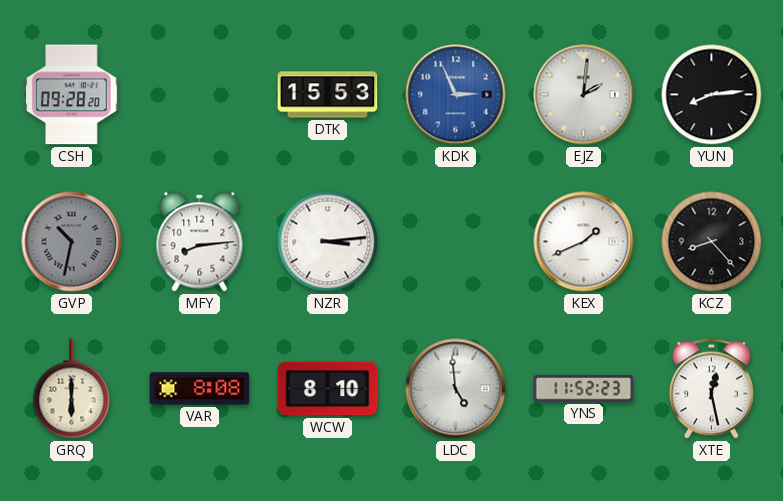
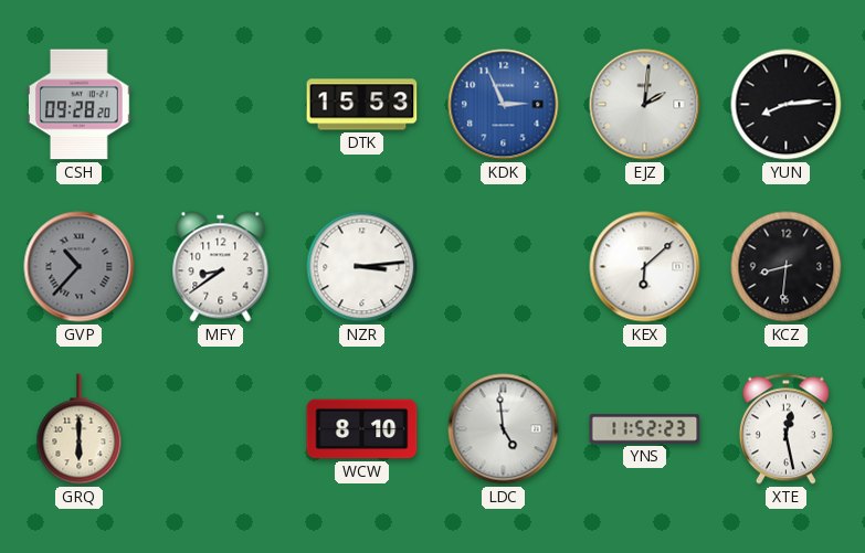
GVP: 10:32 -> 10:37
MFY: 8:14 -> 8:39
KEX: 1:41 -> 6:08
KCZ: 8:23 -> 8:31
VAR: 8:08 -> none
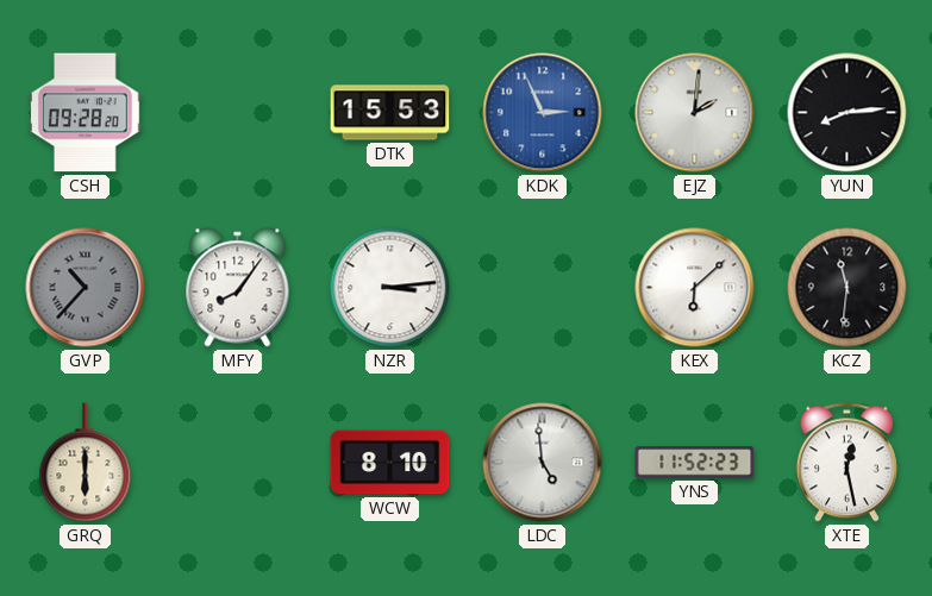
MFY: 8:39 -> 8:06
KCZ: 8:31 -> 11:31
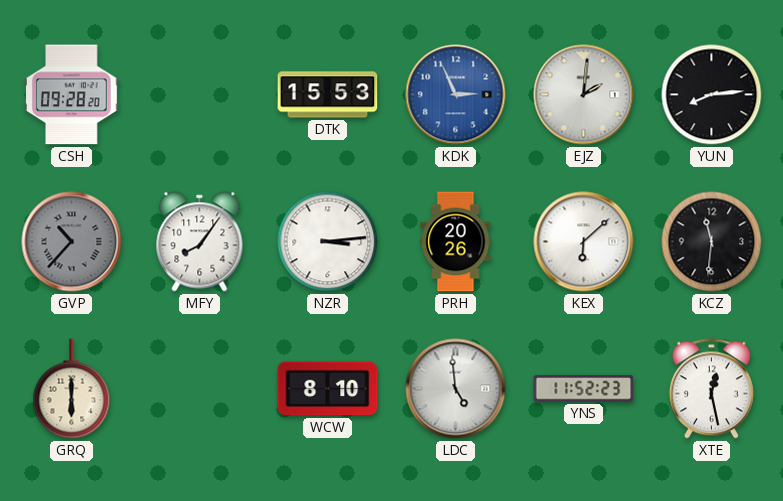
PRH: none -> 20:26
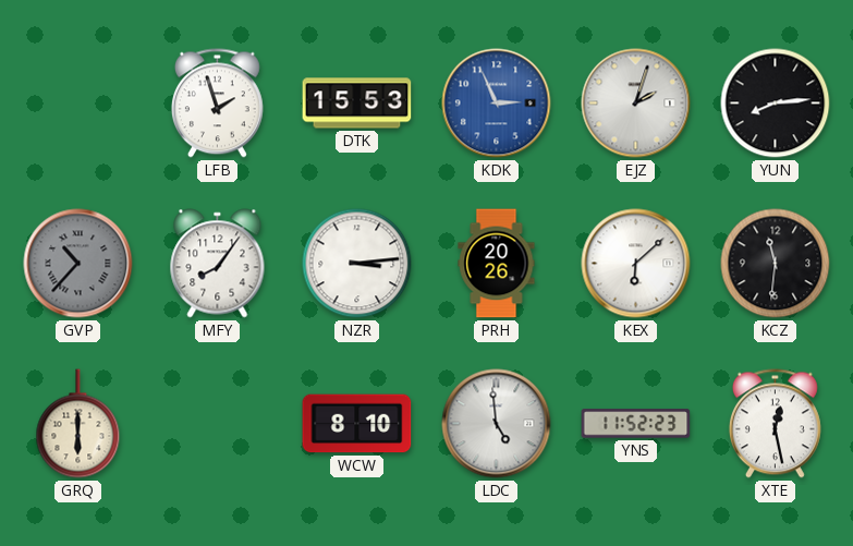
CSH: 09:28 -> none
LFB: none -> 1:57
EJZ: 2:01 -> 2:03
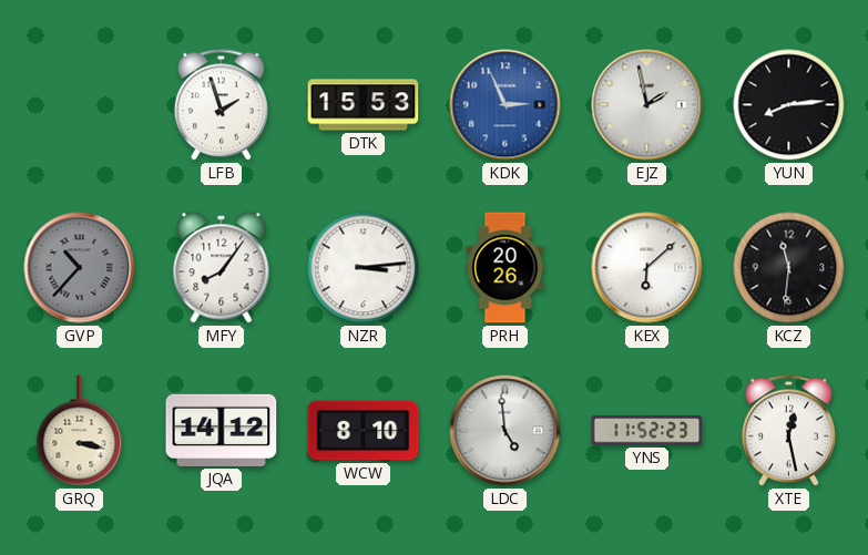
EJZ: 2:03 -> 1:58
GRQ: 6:00 -> 3:17
JQA: none -> 14:12
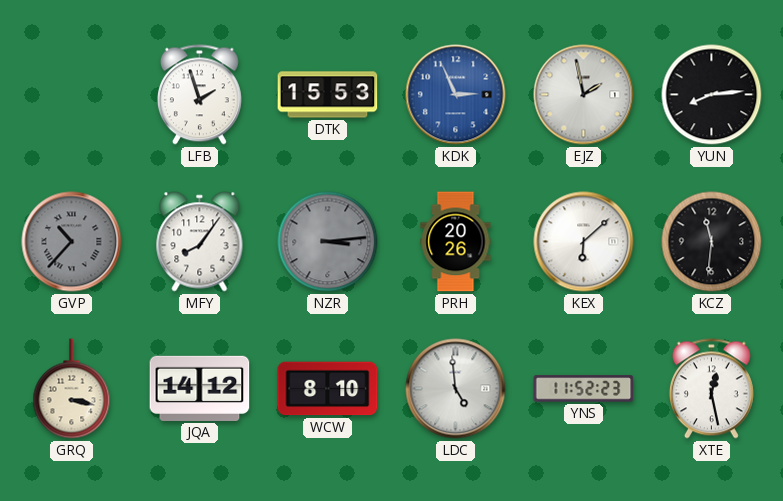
NZR dial: white -> grey
